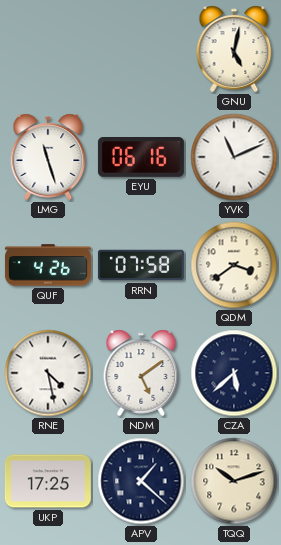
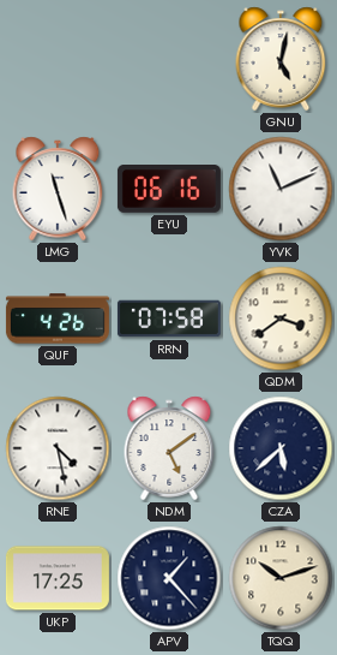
APV: 1:22 -> 1:23
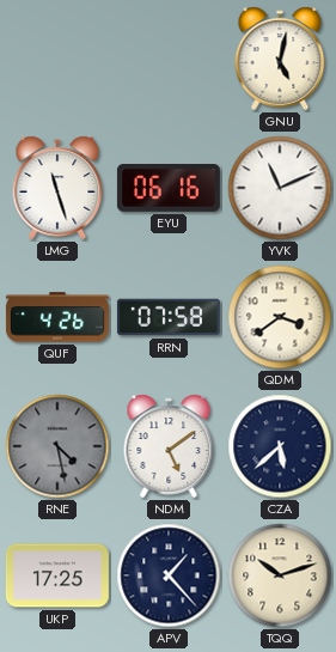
RNE dial: white -> grey
